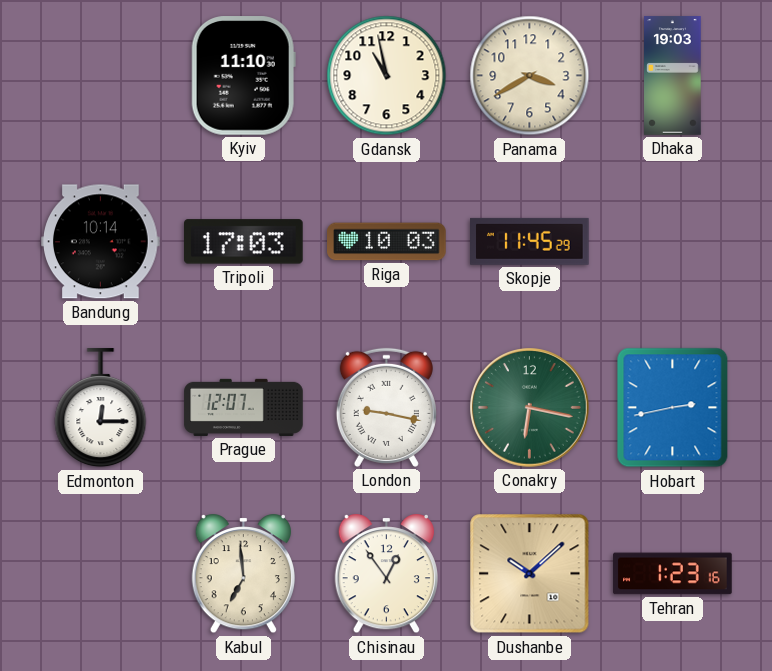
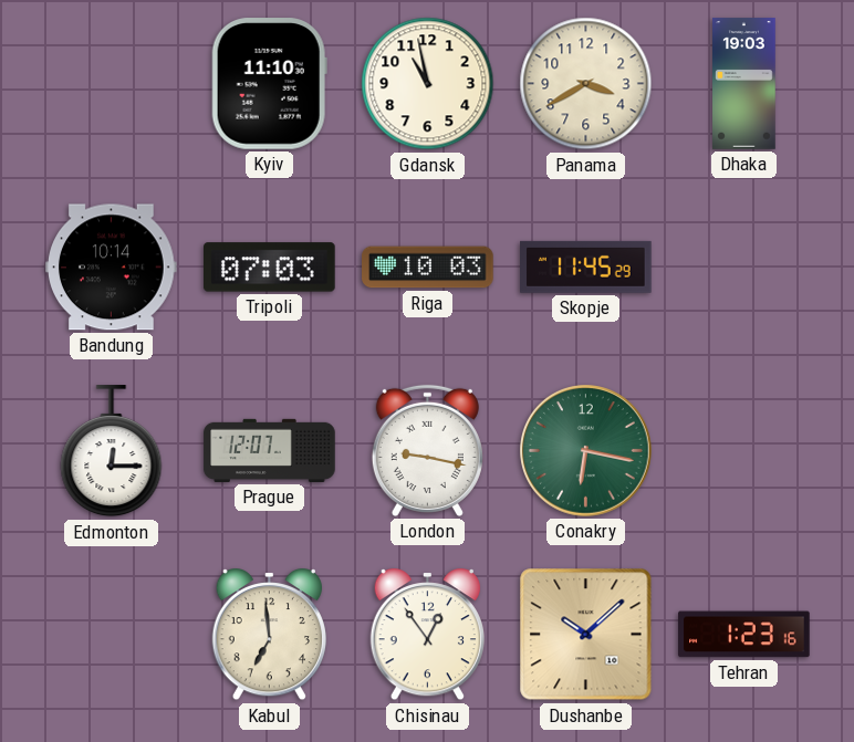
Tripoli: 17:03 -> 07:03
Hobart: 2:43 -> none
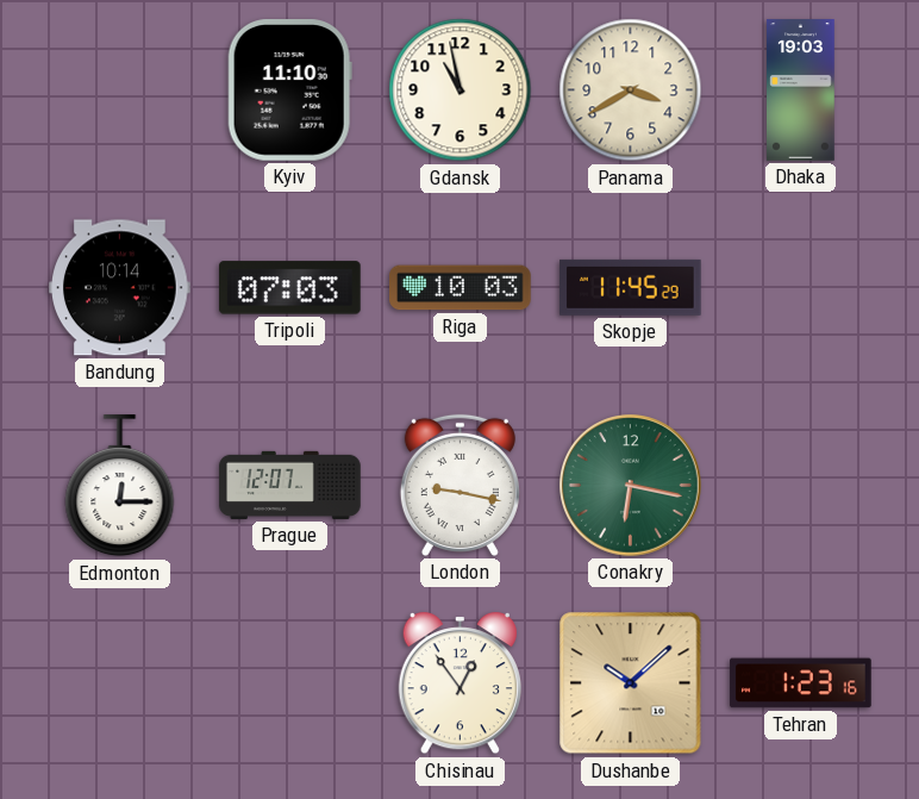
Kabul: 6:59 -> none
